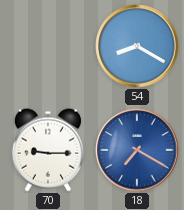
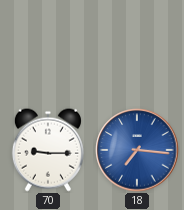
54: 8:20 -> none
18: 7:20 -> 7:16
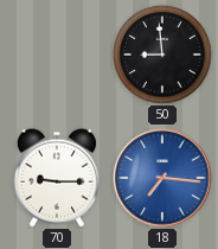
50: none -> 8:59
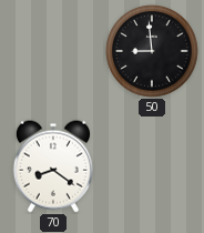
70: 9:15 -> 8:21
18: 7:16 -> none
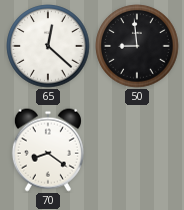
65: none -> 12:22
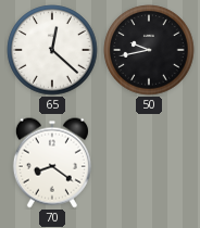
50: 8:59 -> 9:43
